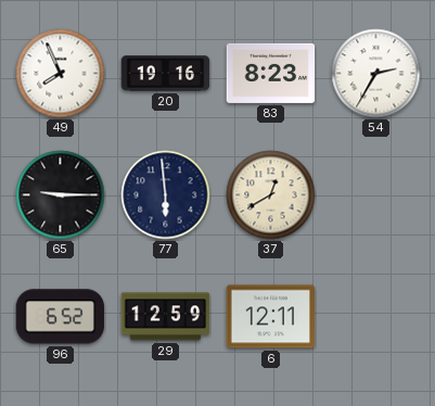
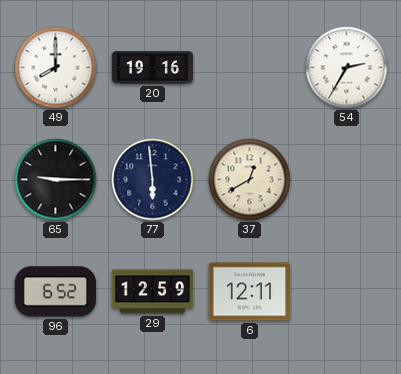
49: 7:56 -> 8:00
83: 8:23 -> none
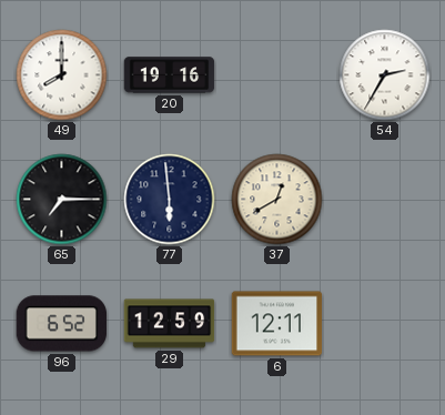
65: 9:15 -> 7:15
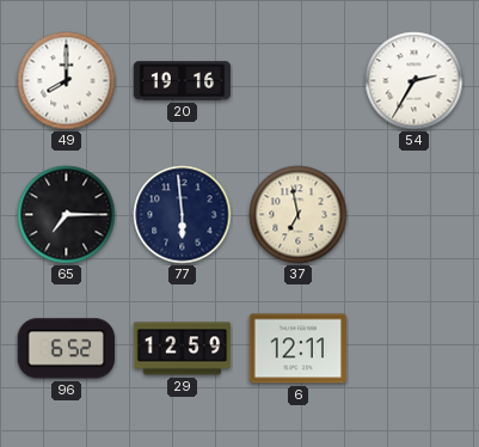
37: 12:40 -> 6:58
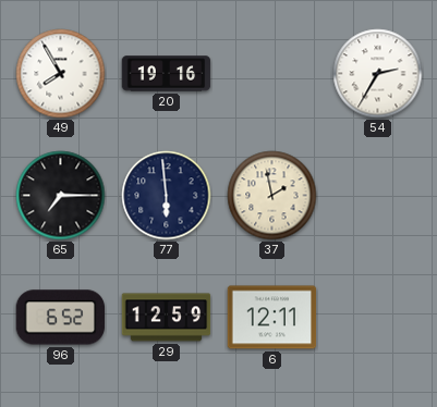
49: 8:00 -> 7:55
37: 6:58 -> 1:58
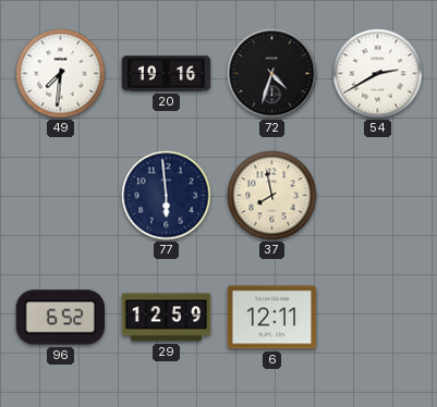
49: 7:55 -> 7:31
72: none -> 4:33
54: 2:35 -> 2:40
65: 7:15 -> none
37: 1:58 -> 7:58
